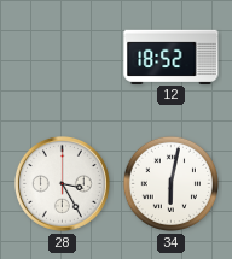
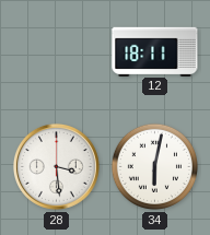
12: 18:52 -> 18:11
28: 3:25 -> 3:29
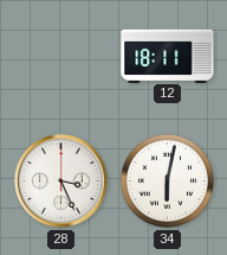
28: 3:29 -> 3:26
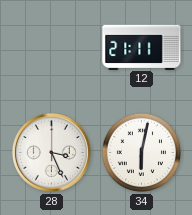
12: 18:11 -> 21:11
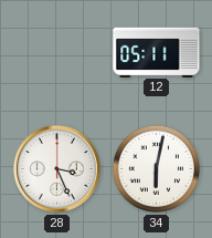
12: 21:11 -> 05:11
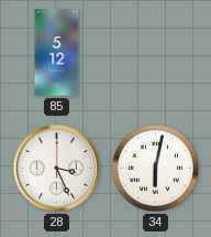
85: none -> 5:12
12: 05:11 -> none
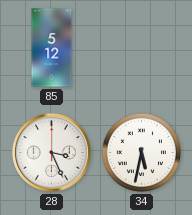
34: 6:02 -> 5:32
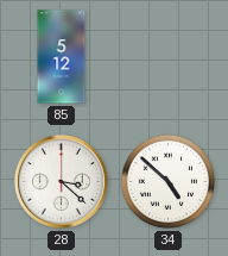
28: 3:26 -> 3:22
34: 5:32 -> 4:52
